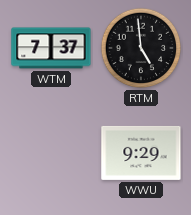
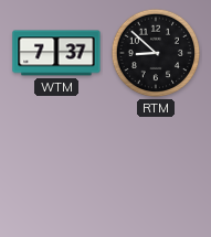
RTM: 4:59 -> 8:52
WWU: 9:29 -> none
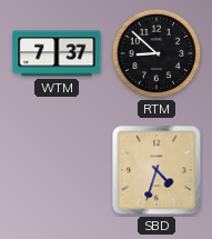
SBD: none -> 4:33
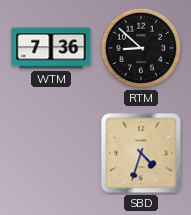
WTM: 7:37 -> 7:36
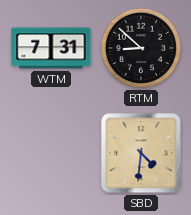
WTM: 7:36 -> 7:31
SBD: 4:33 -> 4:31
